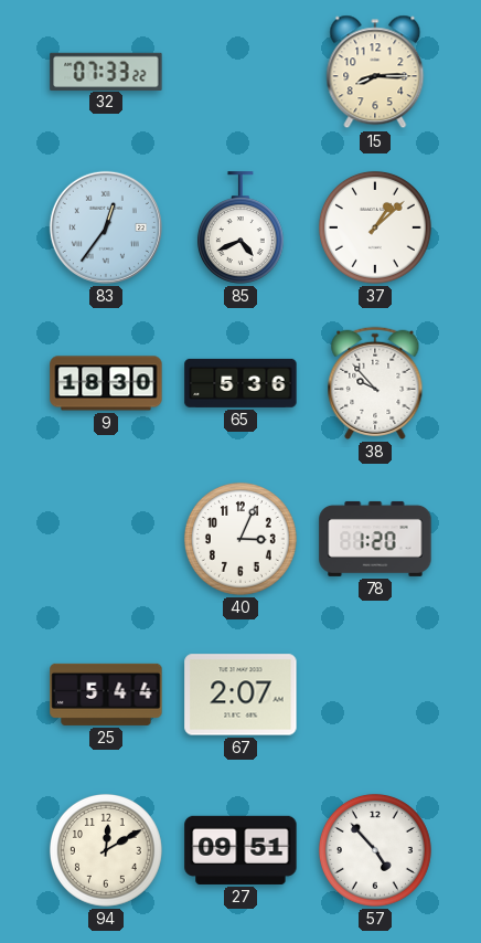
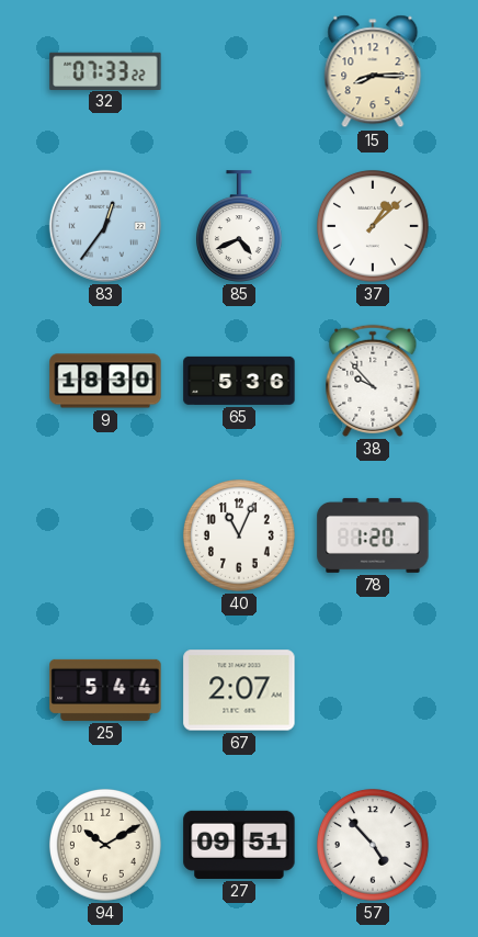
40: 3:04 -> 11:04
94: 12:10 -> 10:10
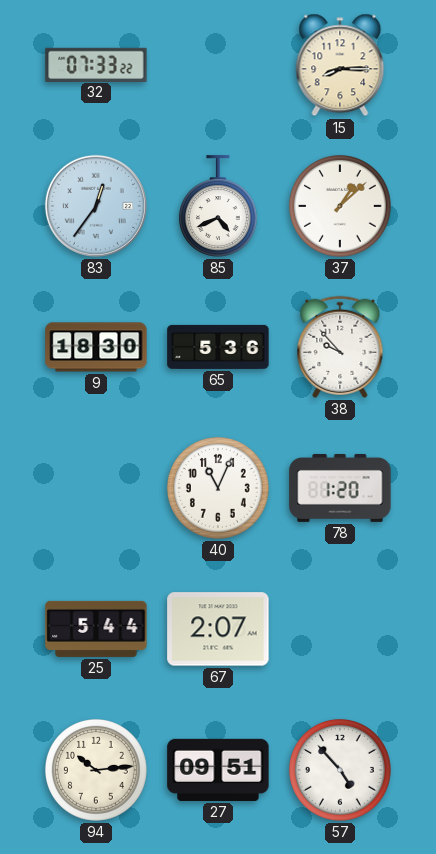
94: 10:10 -> 10:14
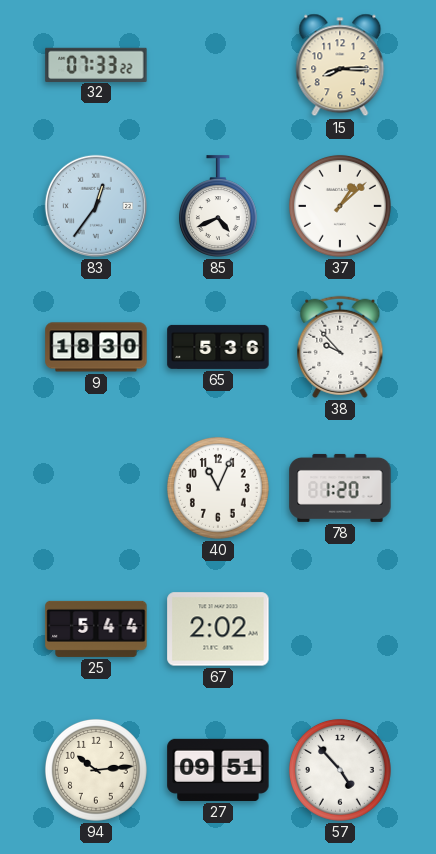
67: 2:07 -> 2:02
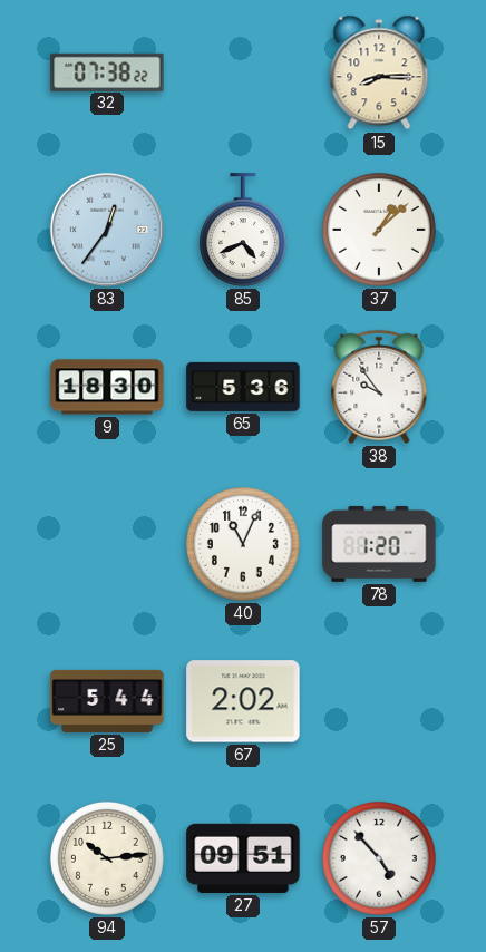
32: 07:33 -> 07:38
38: 9:53 -> 9:54
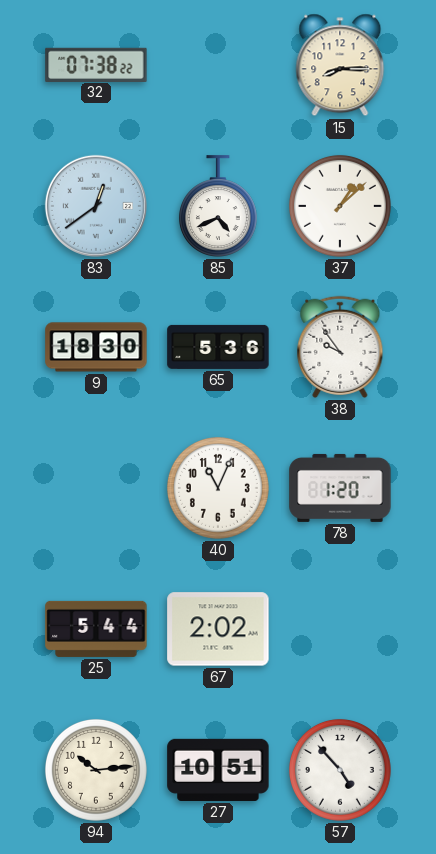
83: 12:36 -> 12:39
27: 09:51 -> 10:51
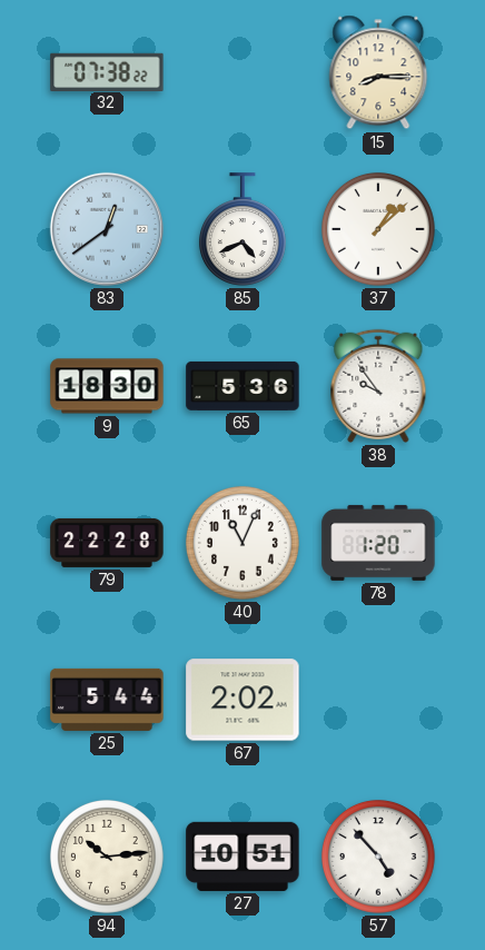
79: none -> 22:28
